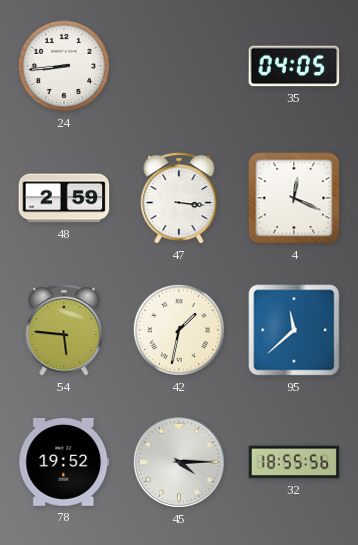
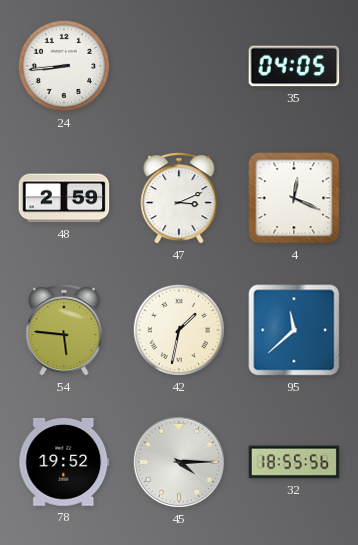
47: 3:16 -> 3:11
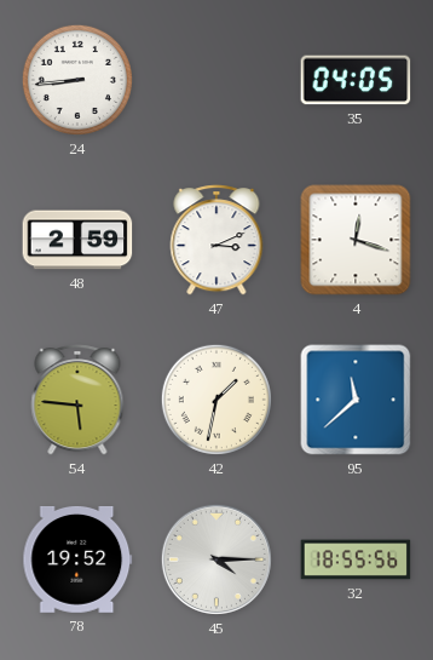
4: 12:19 -> 12:18
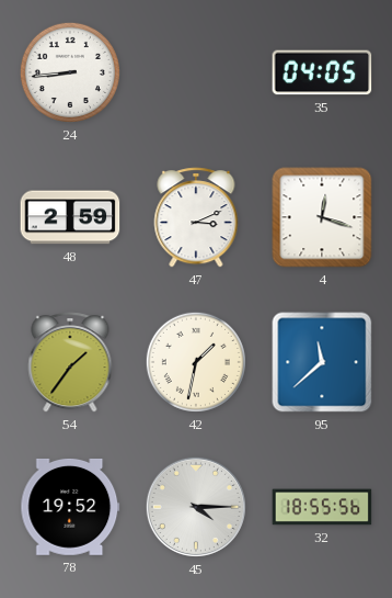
54: 5:46 -> 1:36
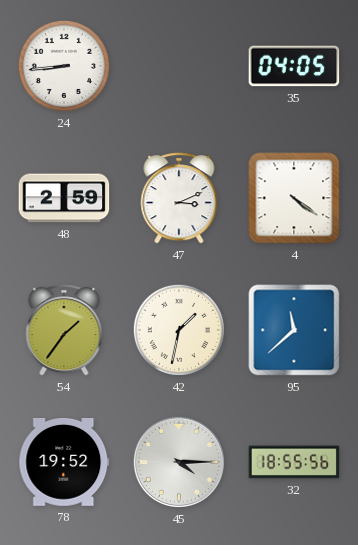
4: 12:18 -> 4:21
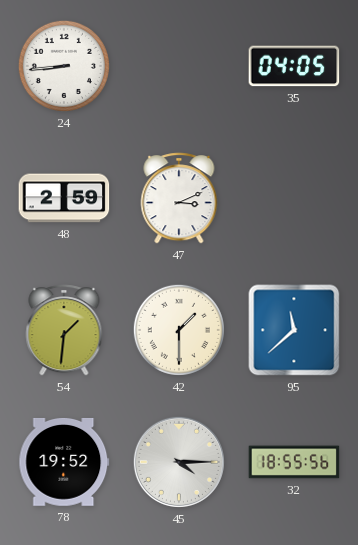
4: 4:21 -> none
54: 1:36 -> 1:31
42: 1:32 -> 1:30
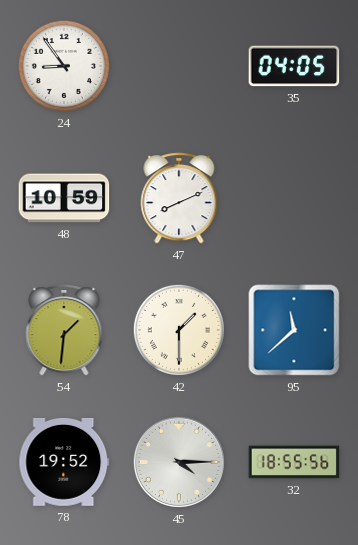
24: 8:44 -> 8:54
48: 2:59 -> 10:59
47: 3:11 -> 8:11
